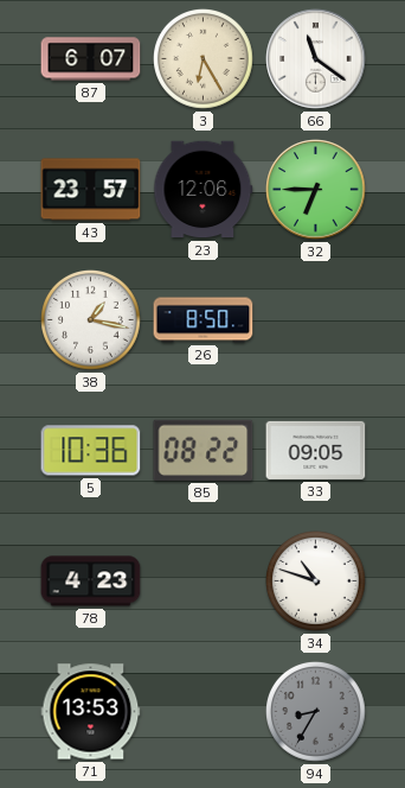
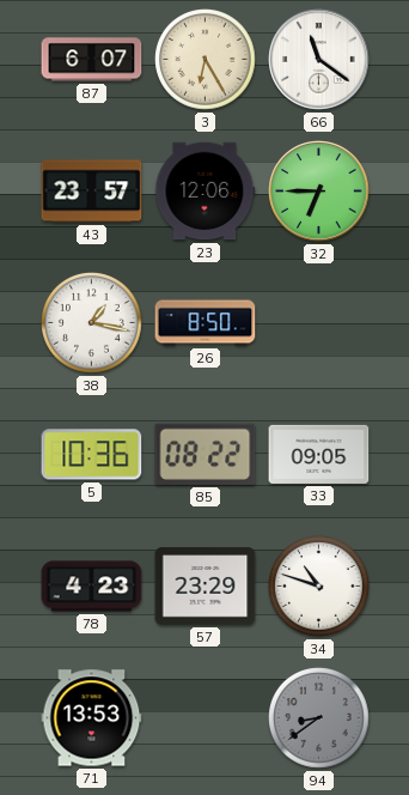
57: none -> 23:29
94: 8:35 -> 8:39
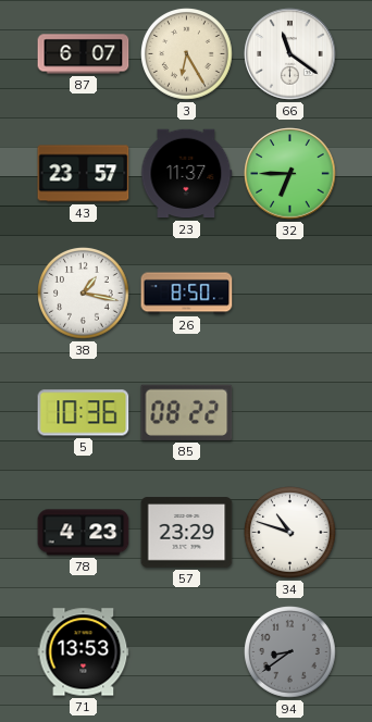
23: 12:06 -> 11:37
33: 09:05 -> none
